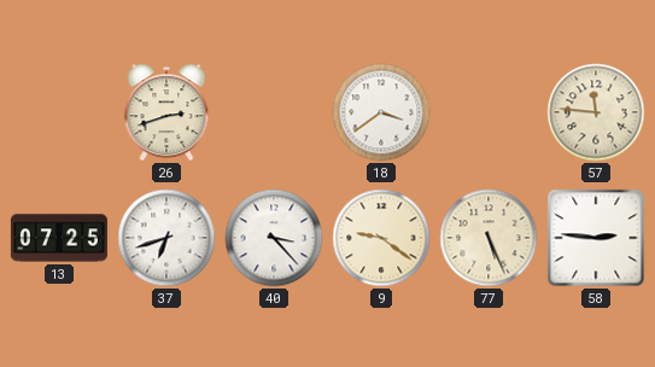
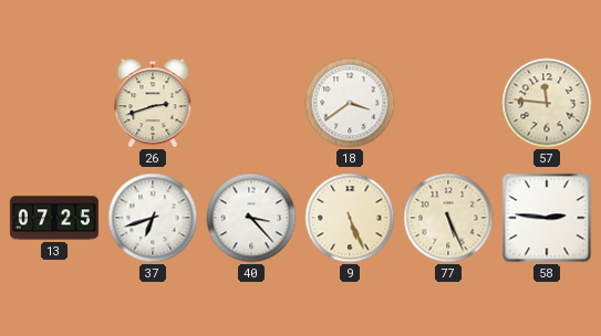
9: 9:21 -> 5:26
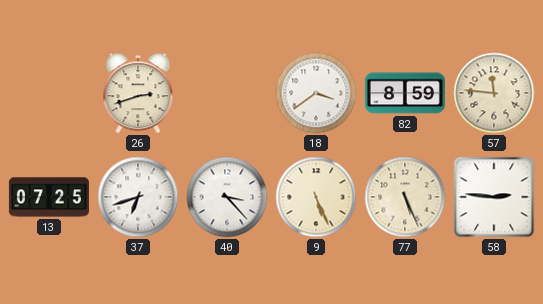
82: none -> 8:59
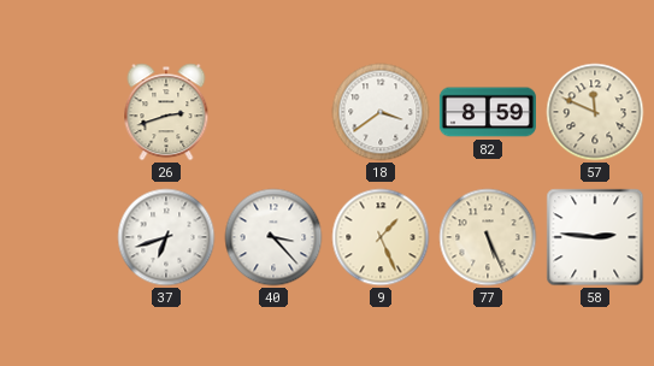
57: 11:46 -> 11:49
13: 07:25 -> none
9: 5:26 -> 1:26
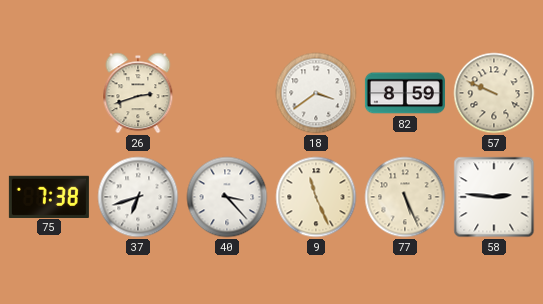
57: 11:49 -> 9:49
75: none -> 7:38
9: 1:26 -> 11:26
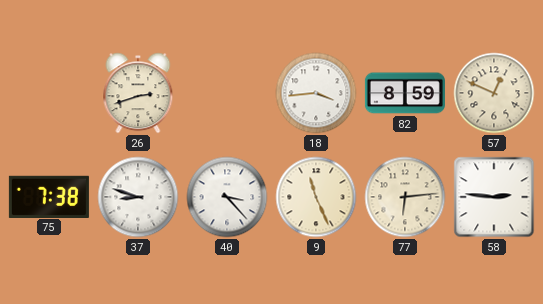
18: 3:39 -> 3:44
57: 9:49 -> 12:49
37: 6:42 -> 8:48
77: 5:26 -> 6:14
